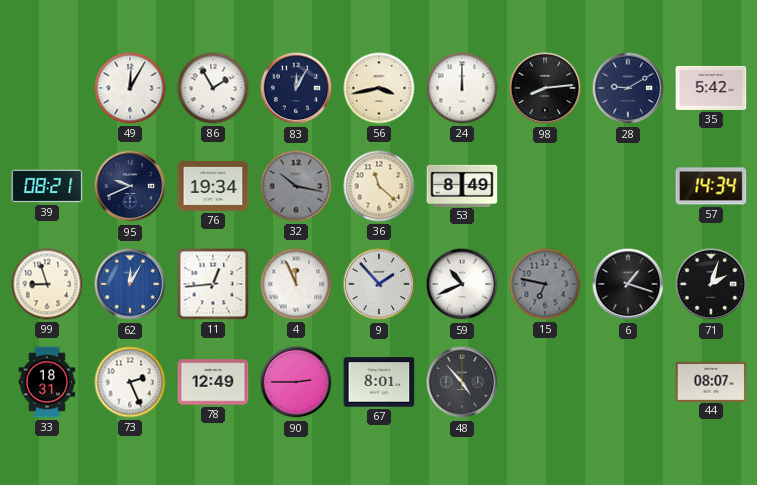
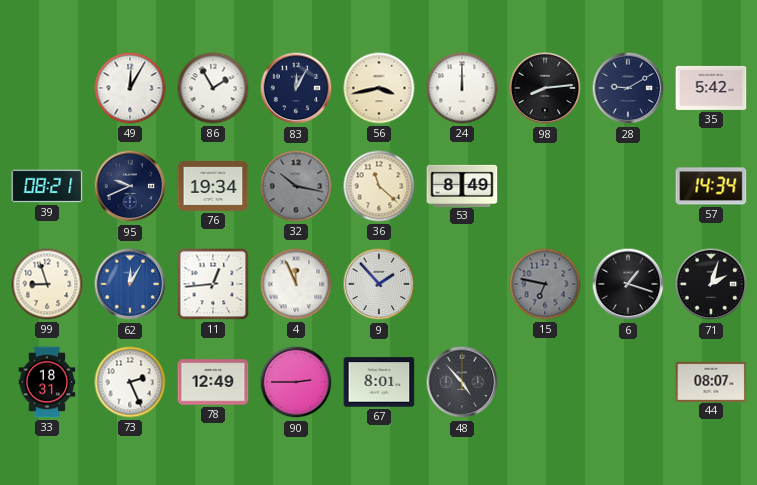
59: 10:41 -> none
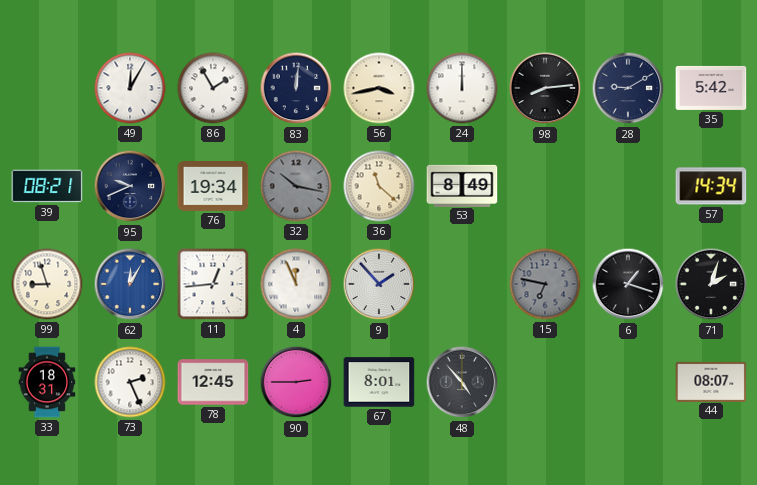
83: 12:05 -> 12:01
78: 12:49 -> 12:45
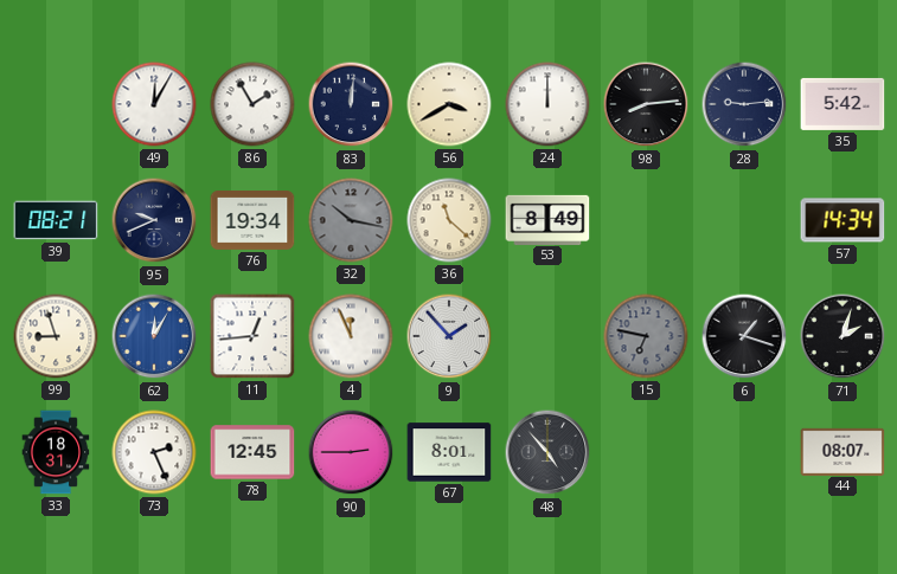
56: 3:43 -> 3:40
28: 9:10 -> 9:14
